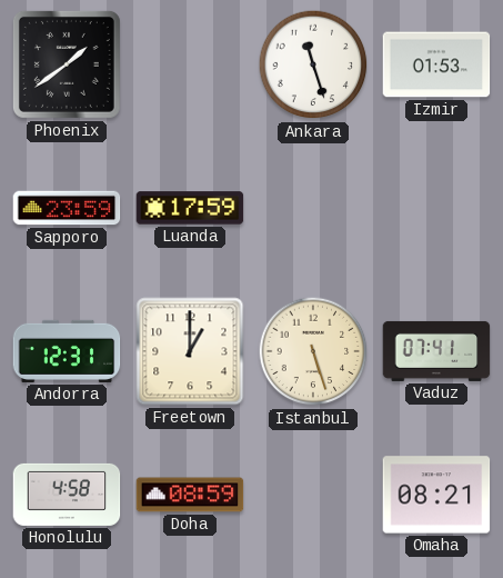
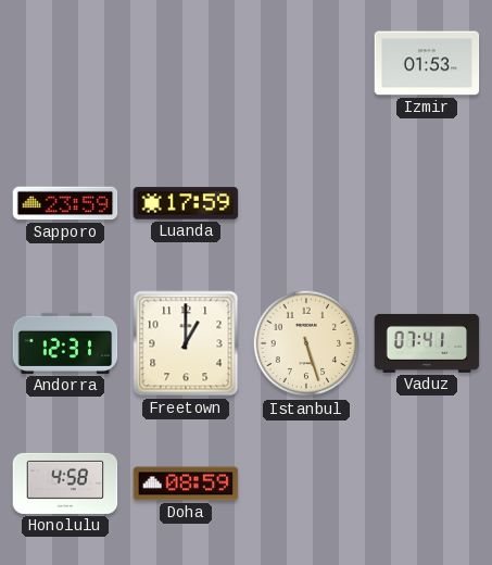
Phoenix: 1:39 -> none
Ankara: 11:27 -> none
Omaha: 08:21 -> none
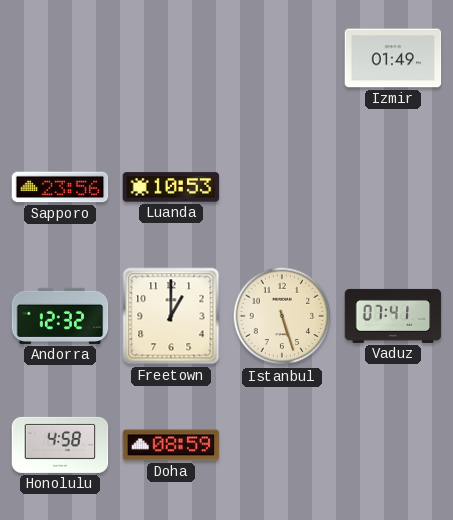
Izmir: 01:53 -> 01:49
Sapporo: 23:59 -> 23:56
Luanda: 17:59 -> 10:53
Andorra: 12:31 -> 12:32
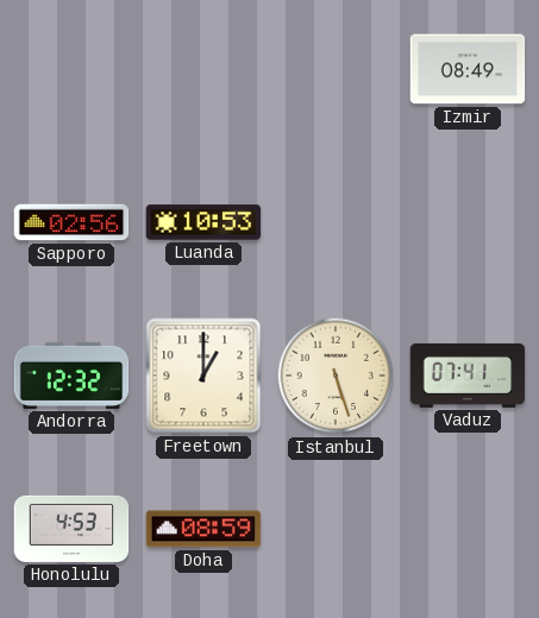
Izmir: 01:49 -> 08:49
Sapporo: 23:56 -> 02:56
Honolulu: 4:58 -> 4:53
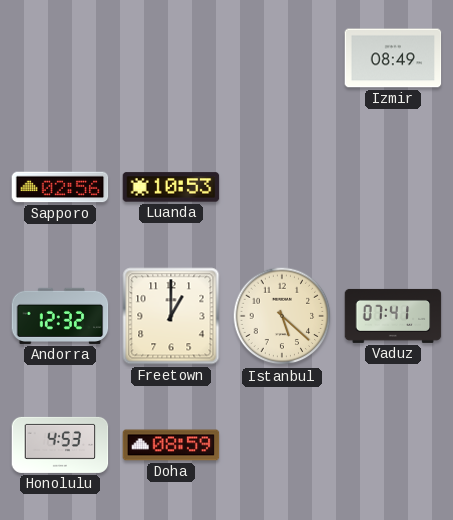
Istanbul: 5:27 -> 5:22
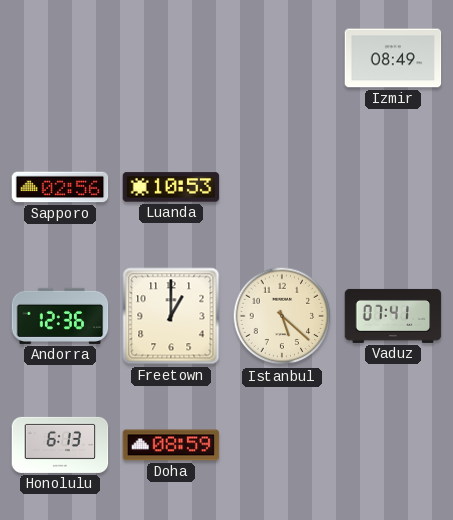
Andorra: 12:32 -> 12:36
Honolulu: 4:53 -> 6:13
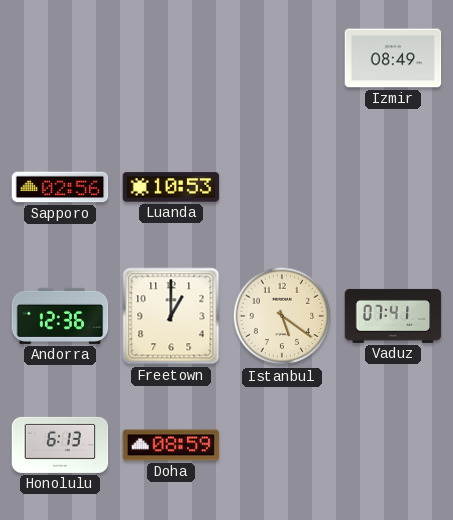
Istanbul: 5:22 -> 5:21
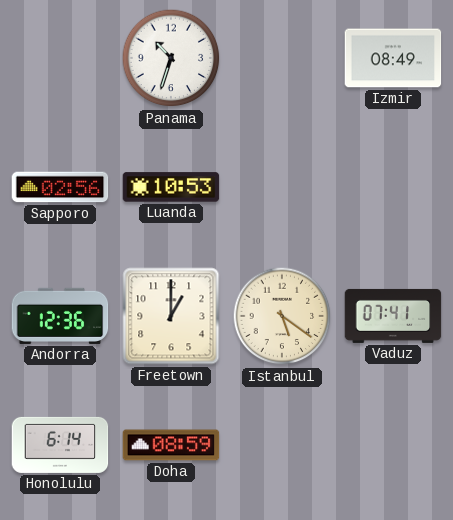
Panama: none -> 10:33
Honolulu: 6:13 -> 6:14
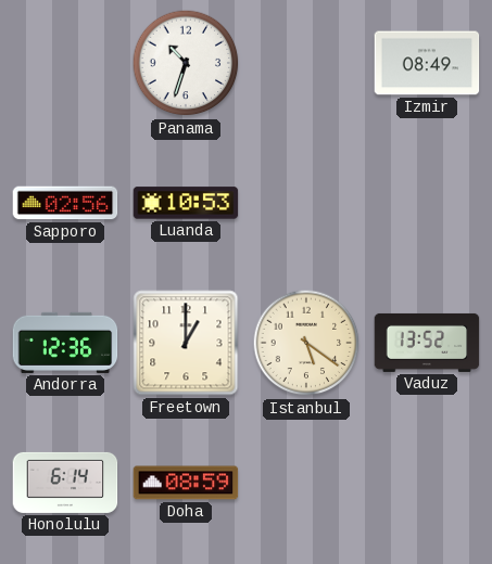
Vaduz: 07:41 -> 13:52
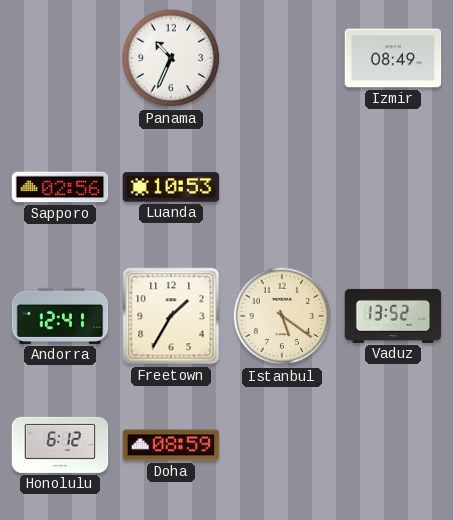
Panama: 10:33 -> 10:34
Andorra: 12:36 -> 12:41
Freetown: 1:00 -> 1:35
Honolulu: 6:14 -> 6:12
